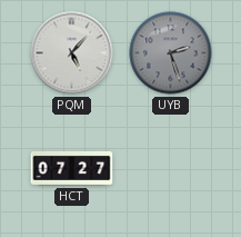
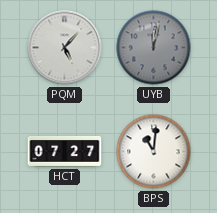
UYB: 2:27 -> 12:02
BPS: none -> 11:01
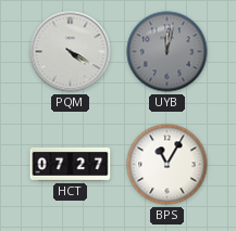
PQM: 5:07 -> 4:20
BPS: 11:01 -> 11:05
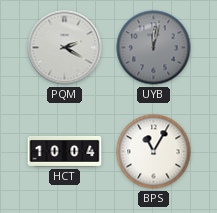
PQM: 4:20 -> 2:20
HCT: 07:27 -> 10:04
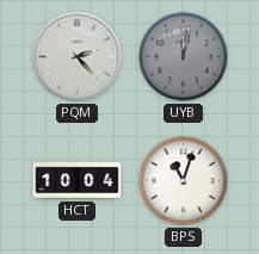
PQM: 2:20 -> 2:23
BPS: 11:05 -> 11:03
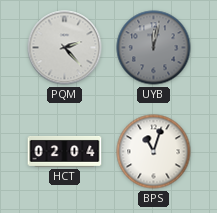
HCT: 10:04 -> 02:04
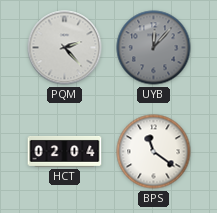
UYB: 12:02 -> 12:07
BPS: 11:03 -> 11:21
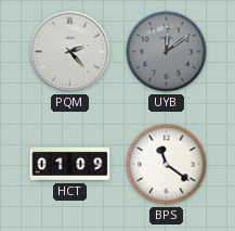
UYB: 12:07 -> 12:09
HCT: 02:04 -> 01:09
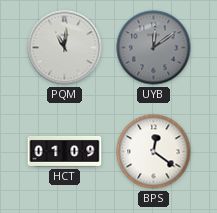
PQM: 2:23 -> 11:01
BPS: 11:21 -> 12:21
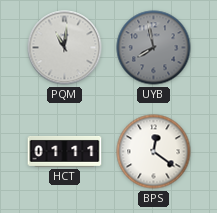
UYB: 12:09 -> 7:58
HCT: 01:09 -> 01:11
